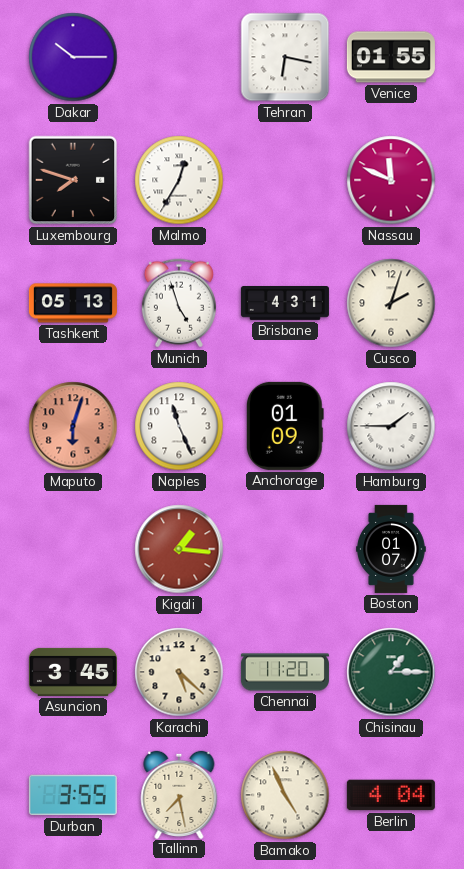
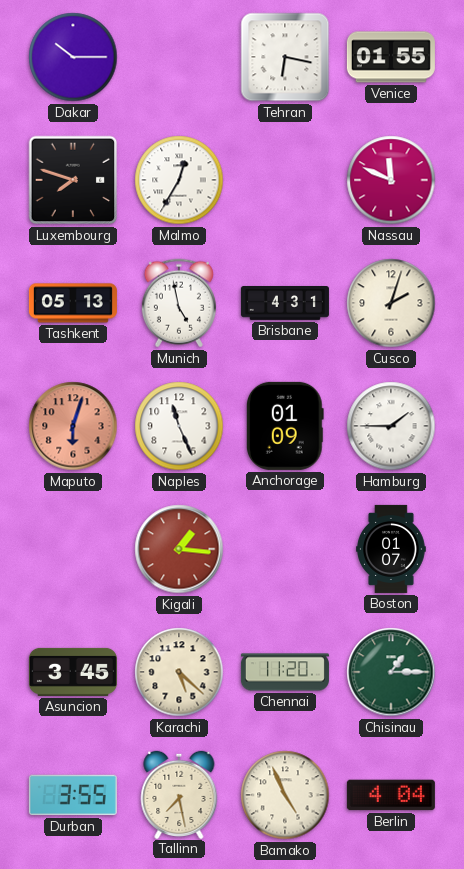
Munich: 4:57 -> 4:58
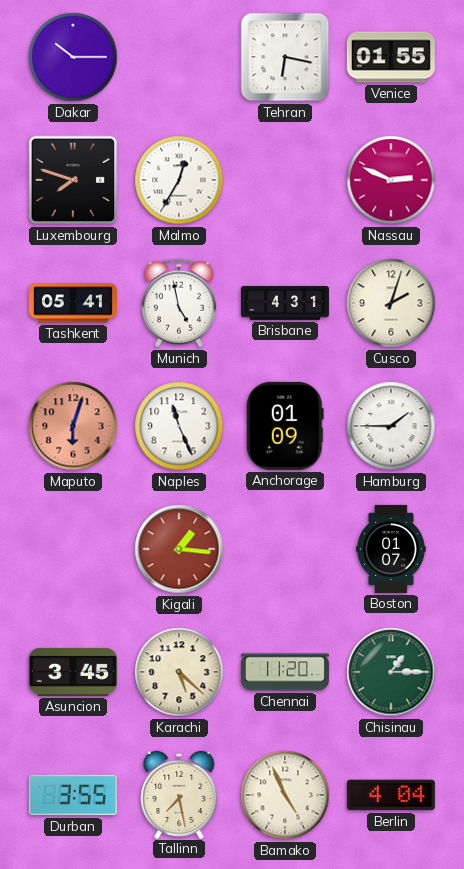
Nassau: 11:49 -> 2:49
Tashkent: 05:13 -> 05:41
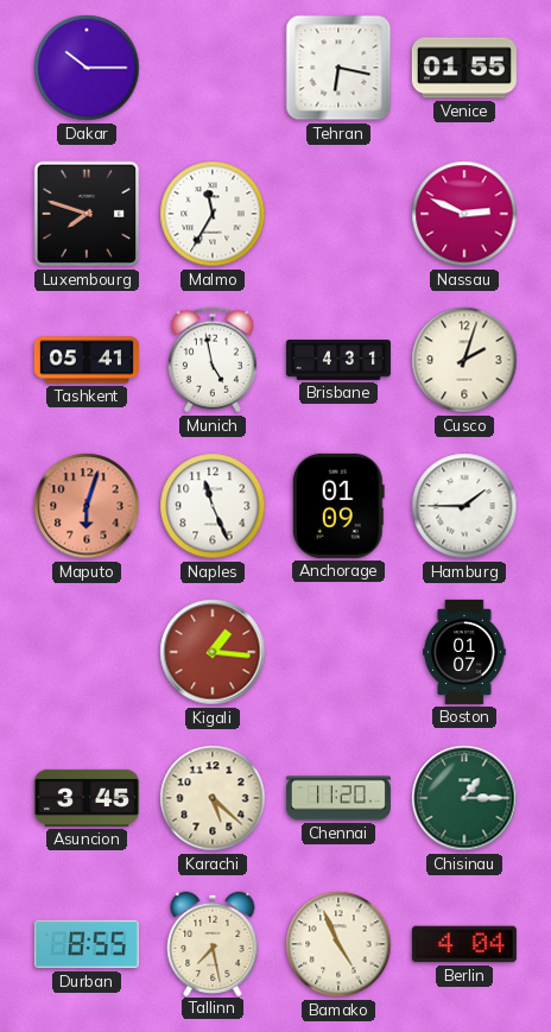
Malmo: 12:35 -> 11:35
Durban: 3:55 -> 8:55
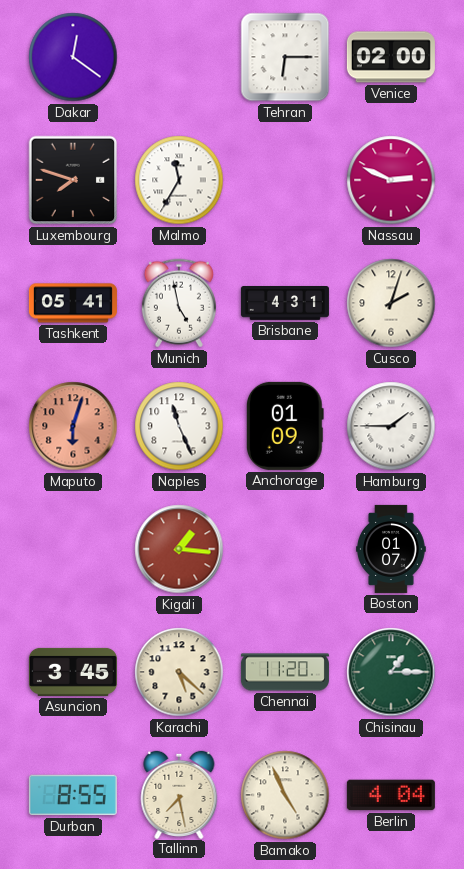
Dakar: 10:15 -> 12:21
Tehran: 6:17 -> 6:15
Venice: 01:55 -> 02:00
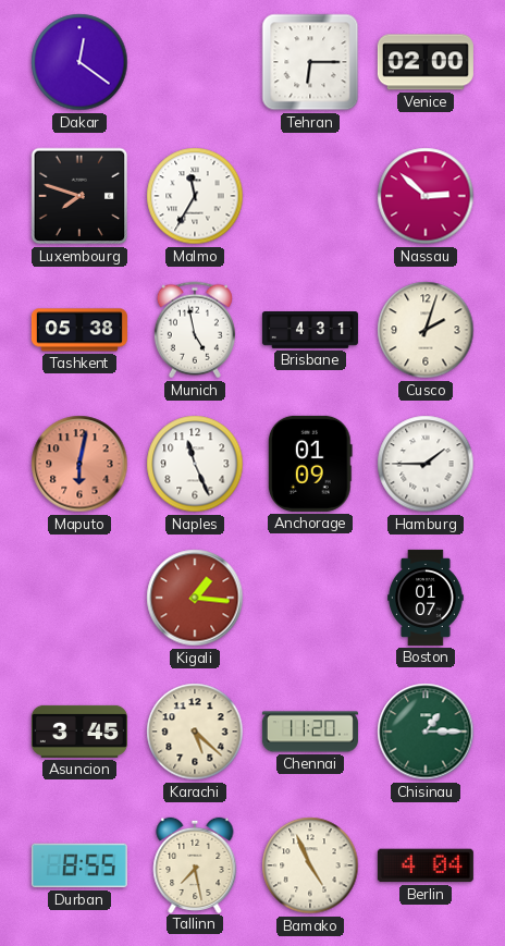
Nassau: 2:49 -> 2:52
Tashkent: 05:41 -> 05:38
Maputo: 6:03 -> 6:02
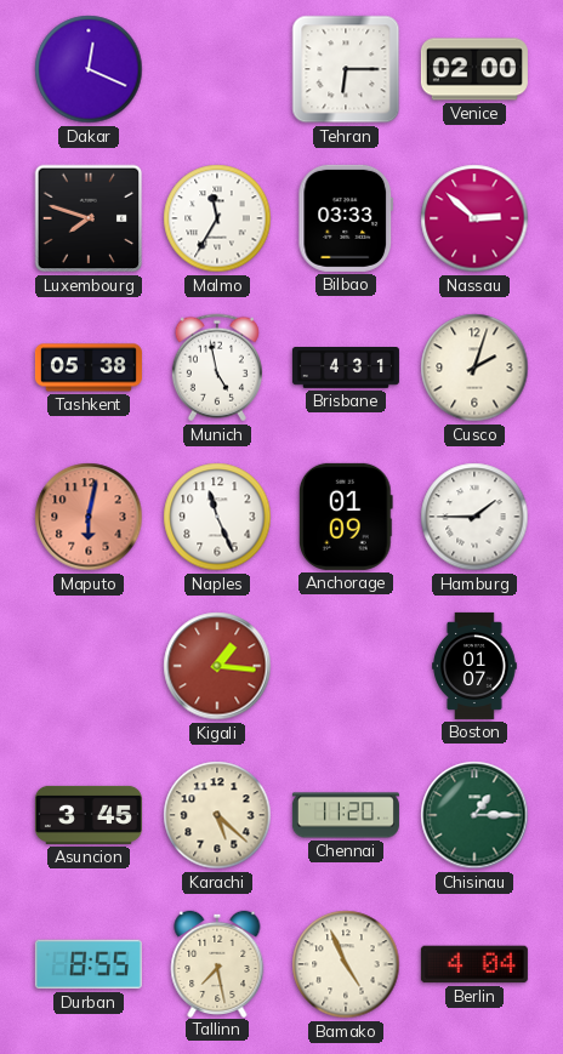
Dakar: 12:21 -> 12:19
Bilbao: none -> 03:33
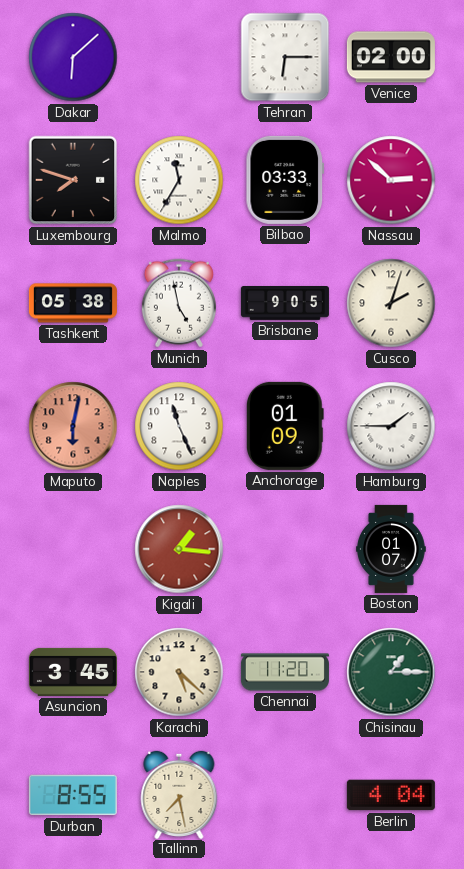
Dakar: 12:19 -> 6:08
Brisbane: 4:31 -> 9:05
Bamako: 4:56 -> none
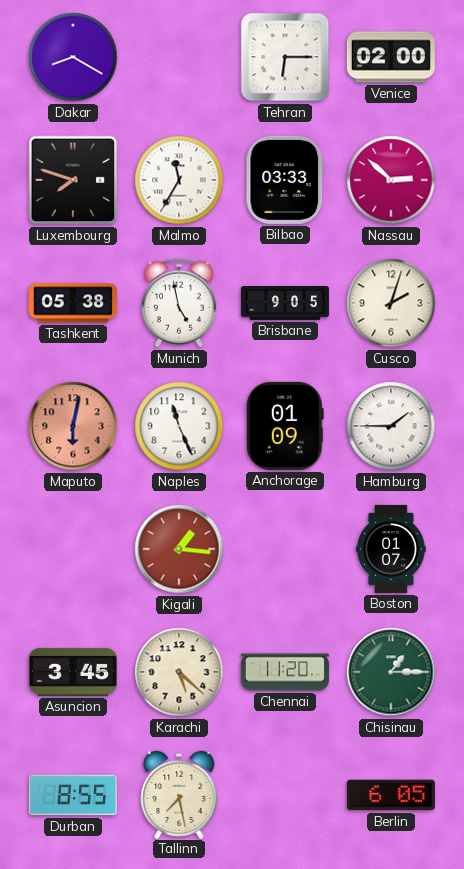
Dakar: 6:08 -> 8:20
Berlin: 4:04 -> 6:05
